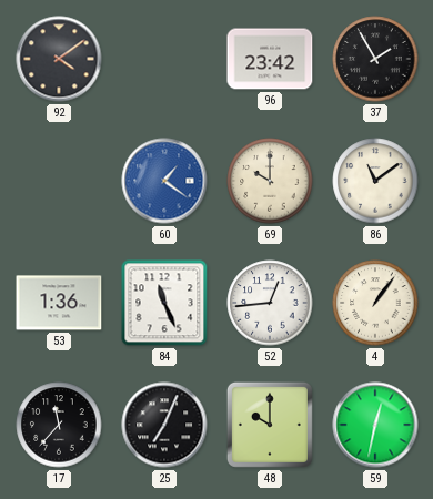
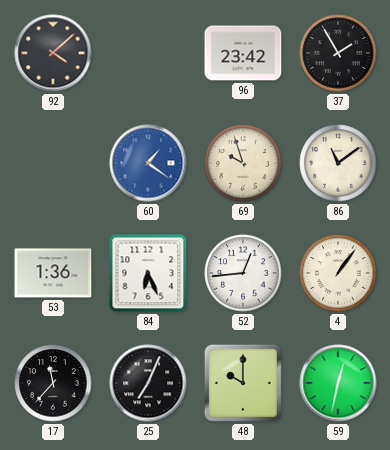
92: 4:09 -> 4:08
69: 10:00 -> 9:57
84: 11:26 -> 6:26
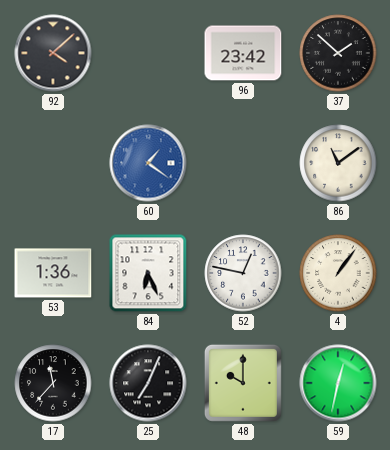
37: 1:55 -> 1:52
69: 9:57 -> none
52: 12:44 -> 12:47
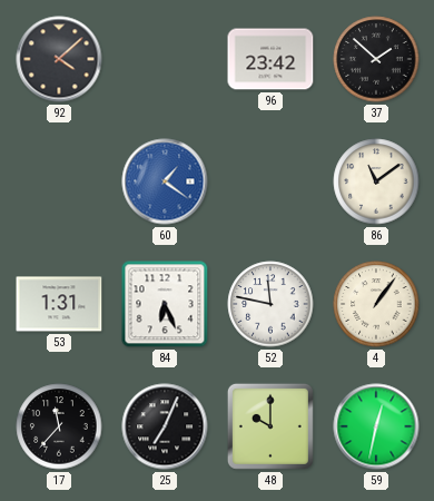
53: 1:36 -> 1:31
52: 12:47 -> 11:47
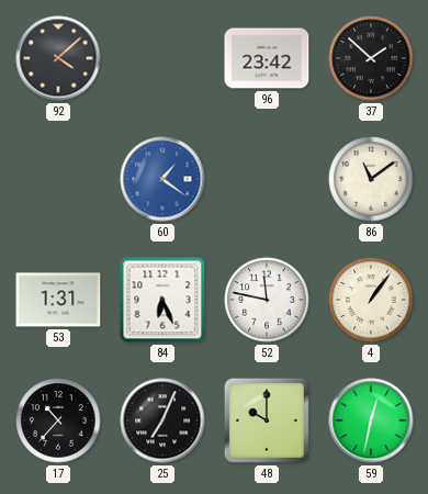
17: 11:37 -> 10:37
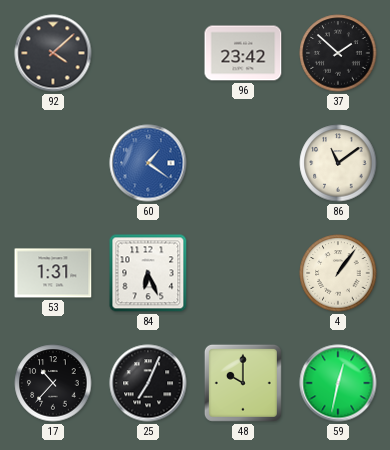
52: 11:47 -> none
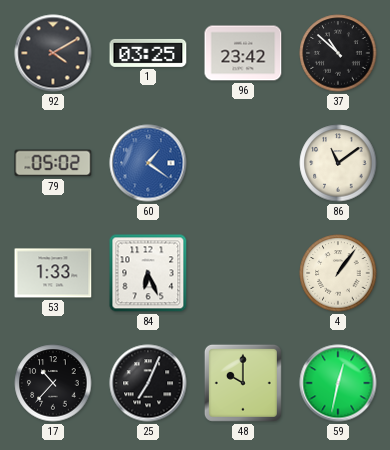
92: 4:08 -> 4:10
1: none -> 03:25
37: 1:52 -> 10:52
79: none -> 05:02
53: 1:31 -> 1:33
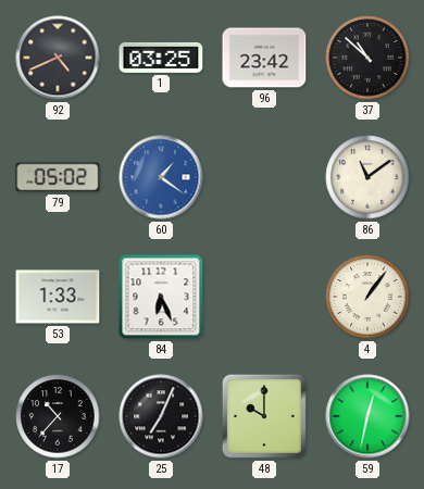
92: 4:10 -> 4:41
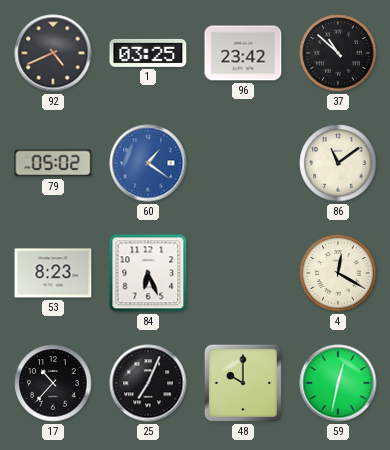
53: 1:33 -> 8:23
4: 1:06 -> 12:20
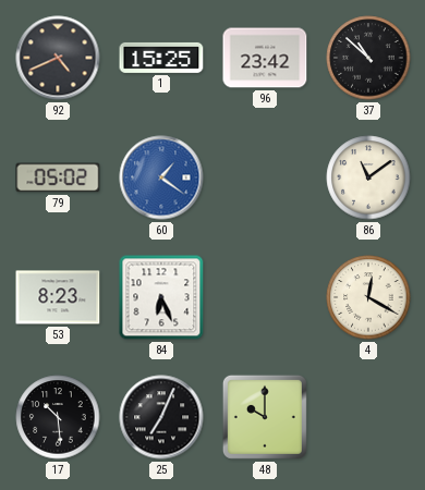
1: 03:25 -> 15:25
17: 10:37 -> 10:29
59: 12:32 -> none
